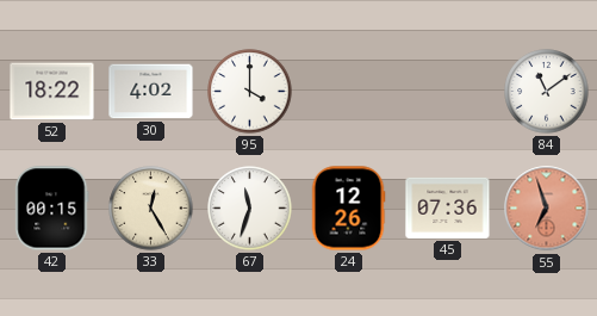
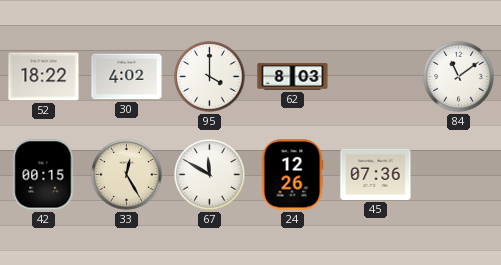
62: none -> 8:03
67: 11:33 -> 11:50
55: 6:57 -> none
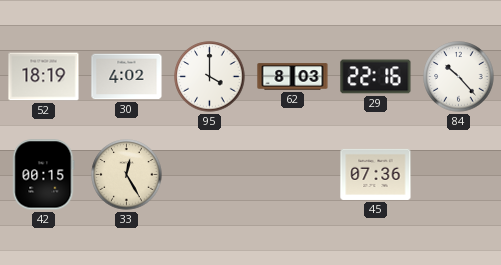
52: 18:22 -> 18:19
29: none -> 22:16
84: 11:09 -> 10:23
67: 11:50 -> none
24: 12:26 -> none
